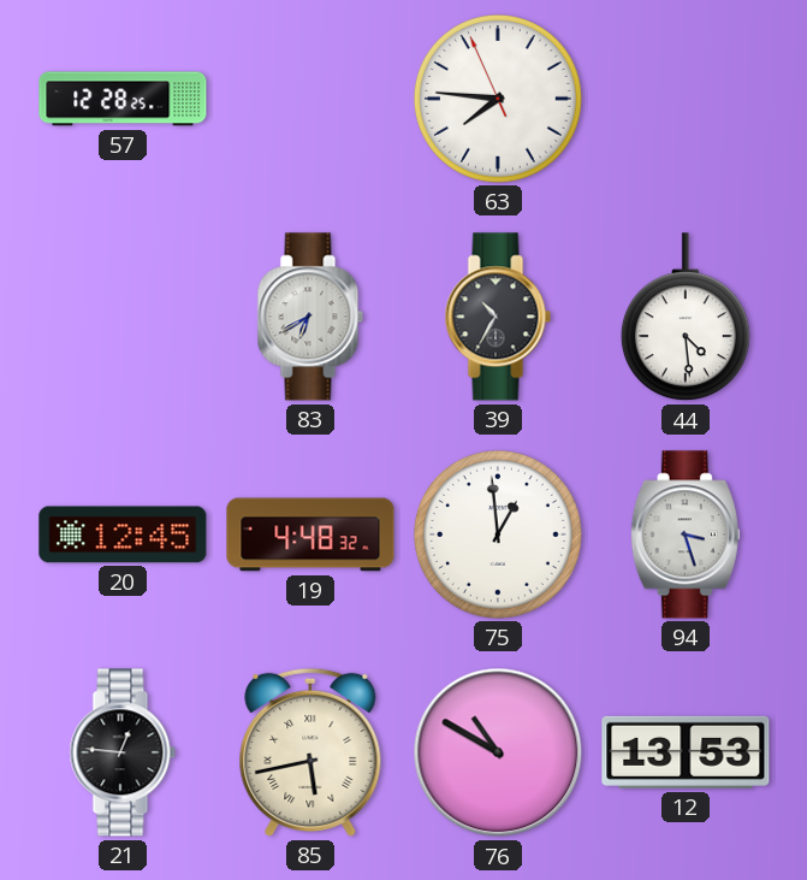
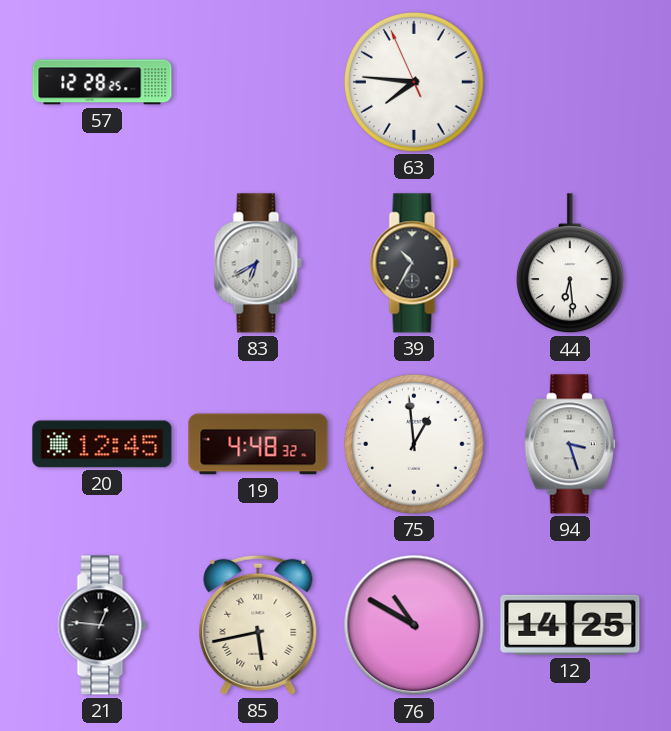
44: 4:29 -> 6:29
12: 13:53 -> 14:25
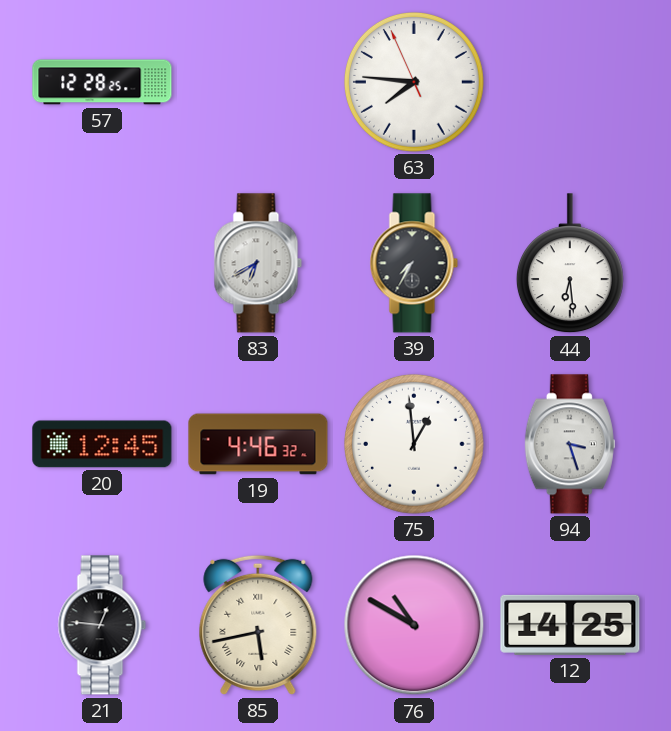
39: 10:35 -> 7:35
19: 4:48 -> 4:46
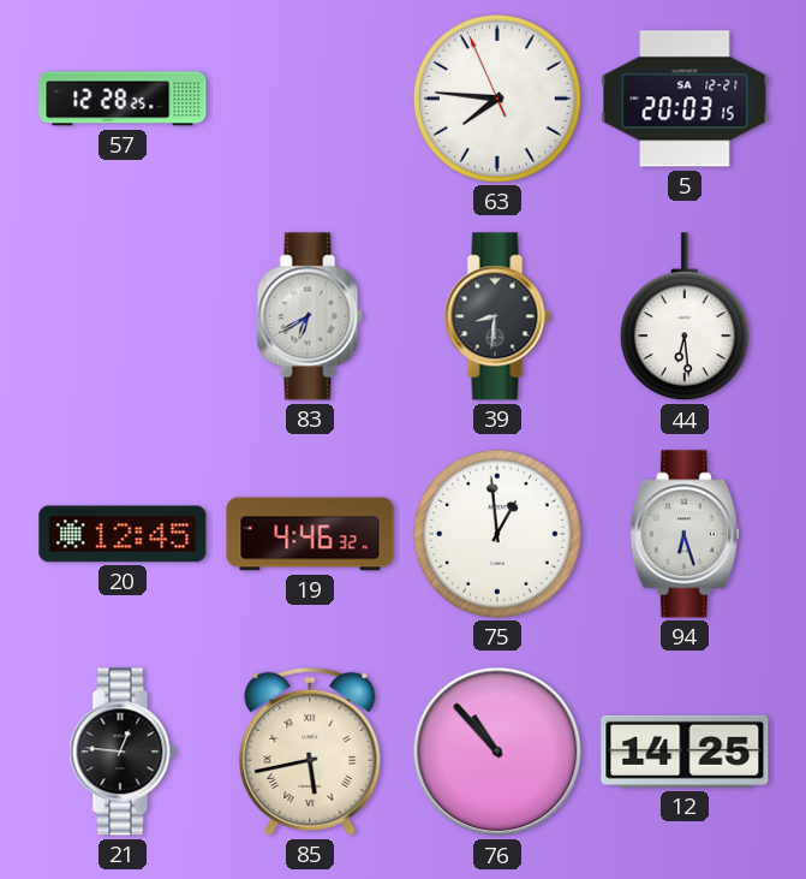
5: none -> 20:03
39: 7:35 -> 8:31
94: 3:27 -> 6:27
76: 10:50 -> 10:53
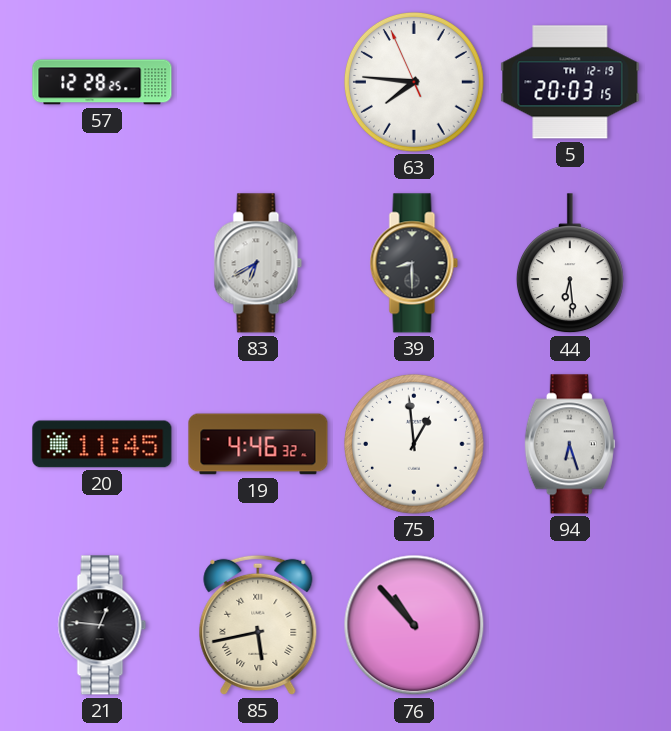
5 date: SA 12-21 -> TH 12-19
39: 8:31 -> 8:30
20: 12:45 -> 11:45
12: 14:25 -> none
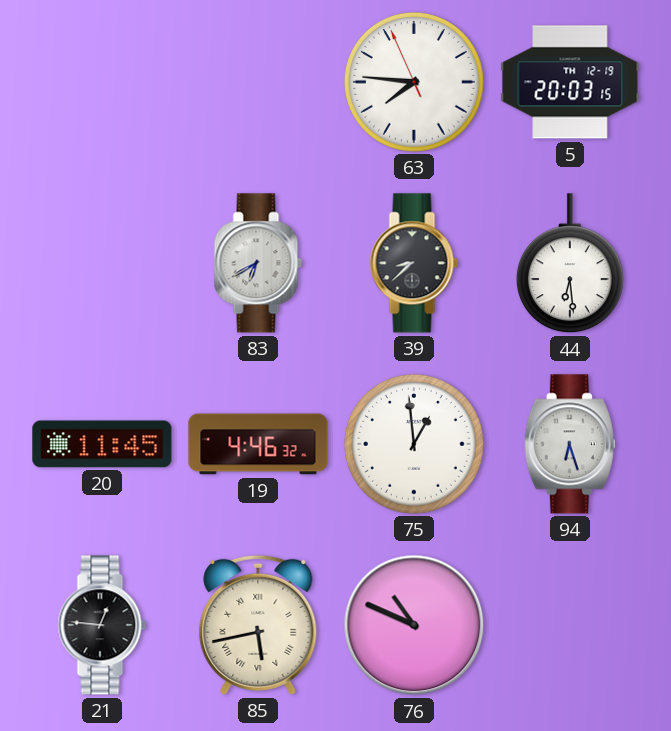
57: 12:28 -> none
39: 8:30 -> 8:38
76: 10:53 -> 10:49
